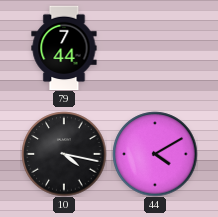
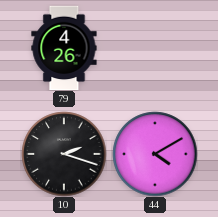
79: 7:44 -> 4:26
10: 4:17 -> 2:18
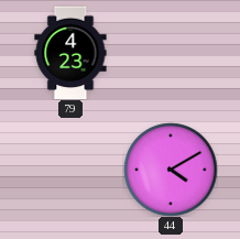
79: 4:26 -> 4:23
10: 2:18 -> none
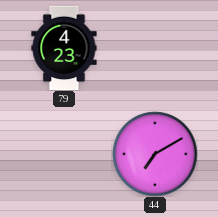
44: 4:10 -> 7:10
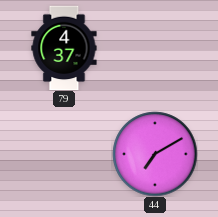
79: 4:23 -> 4:37
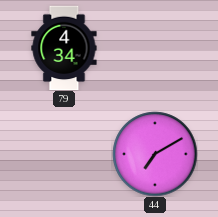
79: 4:37 -> 4:34
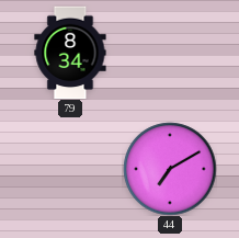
79: 4:34 -> 8:34
